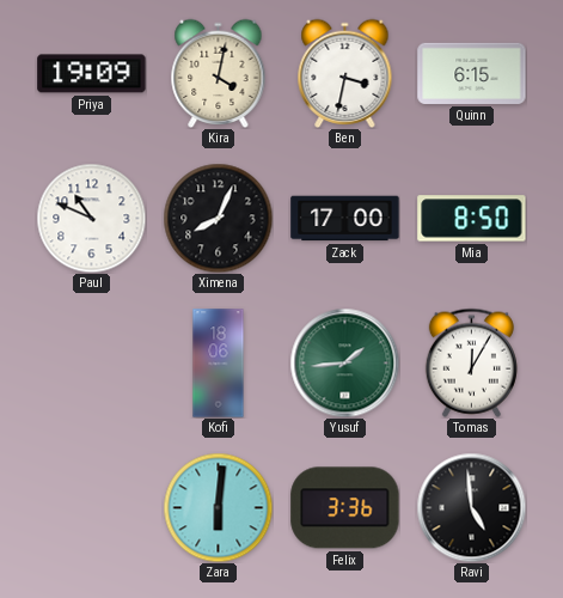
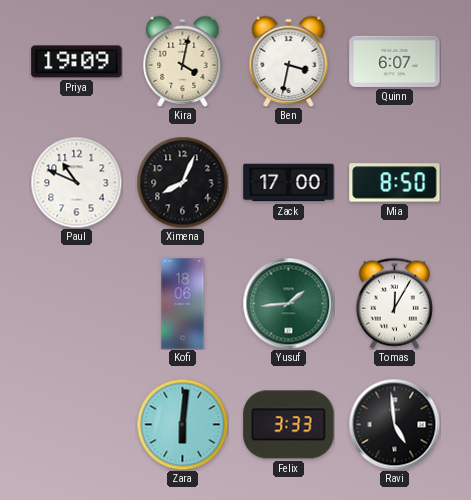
Quinn: 6:15 -> 6:07
Felix: 3:36 -> 3:33
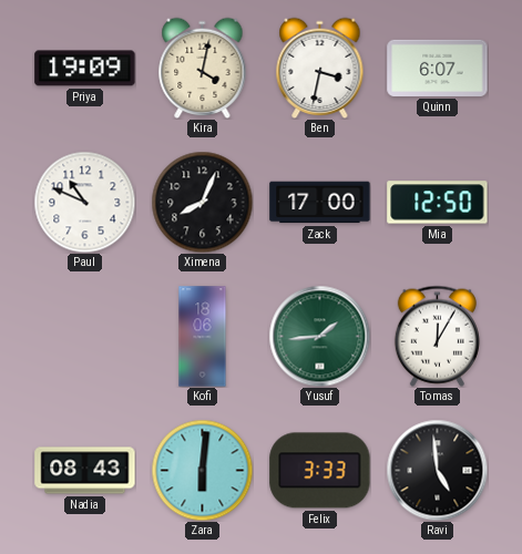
Mia: 8:50 -> 12:50
Nadia: none -> 08:43
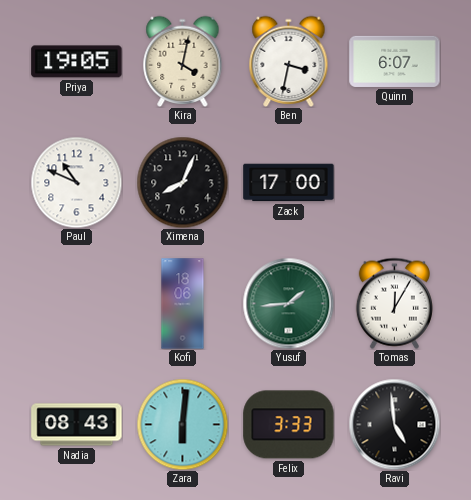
Priya: 19:09 -> 19:05
Mia: 12:50 -> none
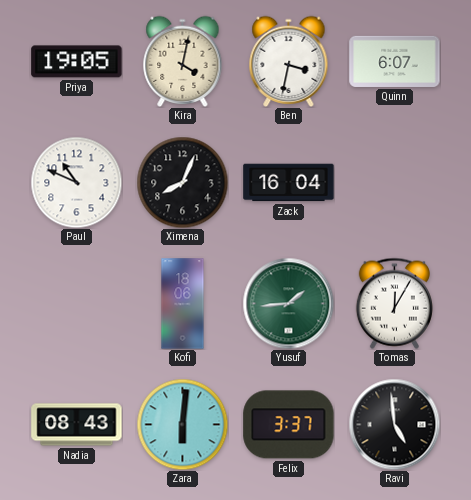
Zack: 17:00 -> 16:04
Felix: 3:33 -> 3:37
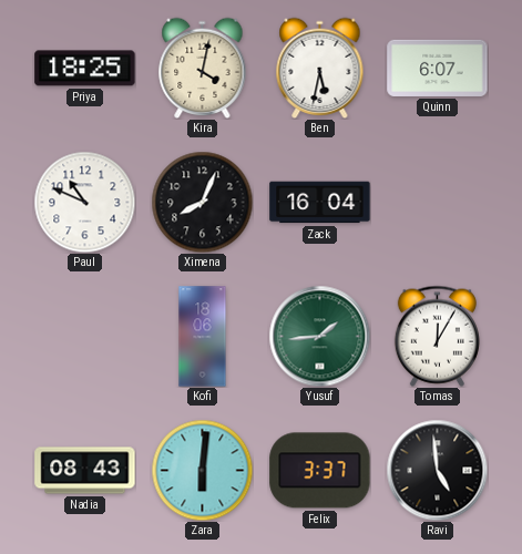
Priya: 19:05 -> 18:25
Ben: 3:32 -> 5:32
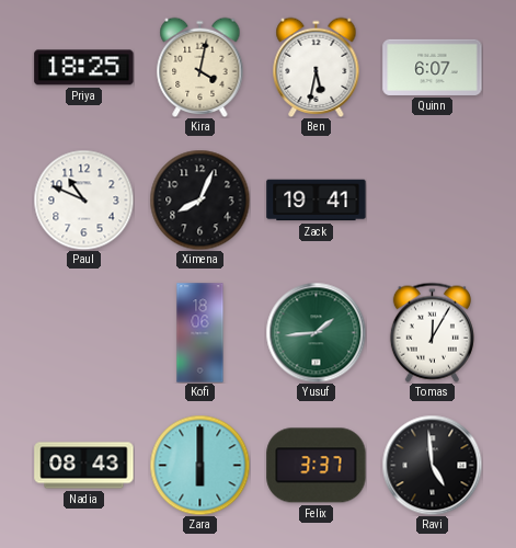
Zack: 16:04 -> 19:41
Zara: 6:01 -> 6:00
